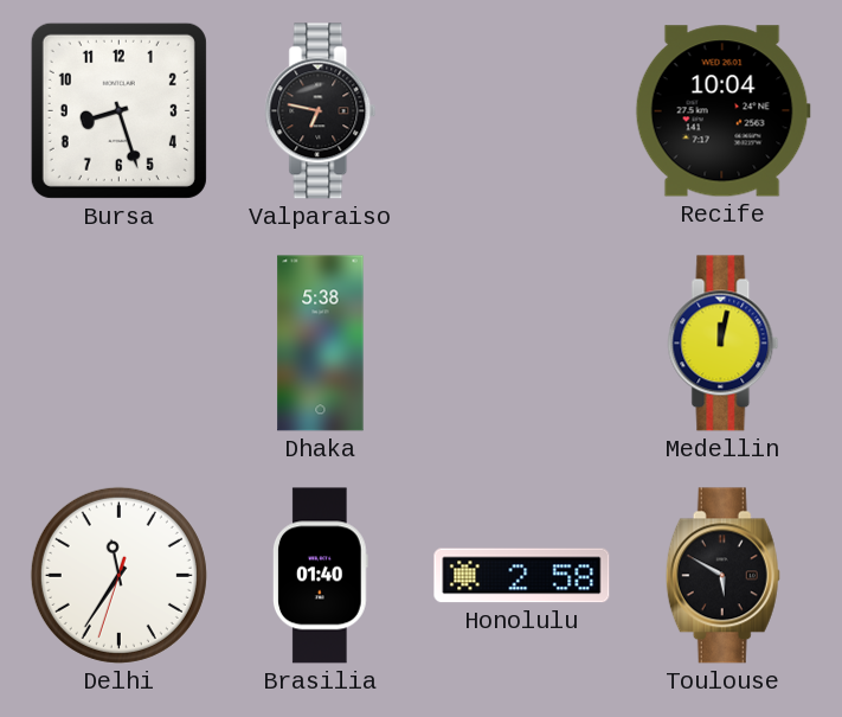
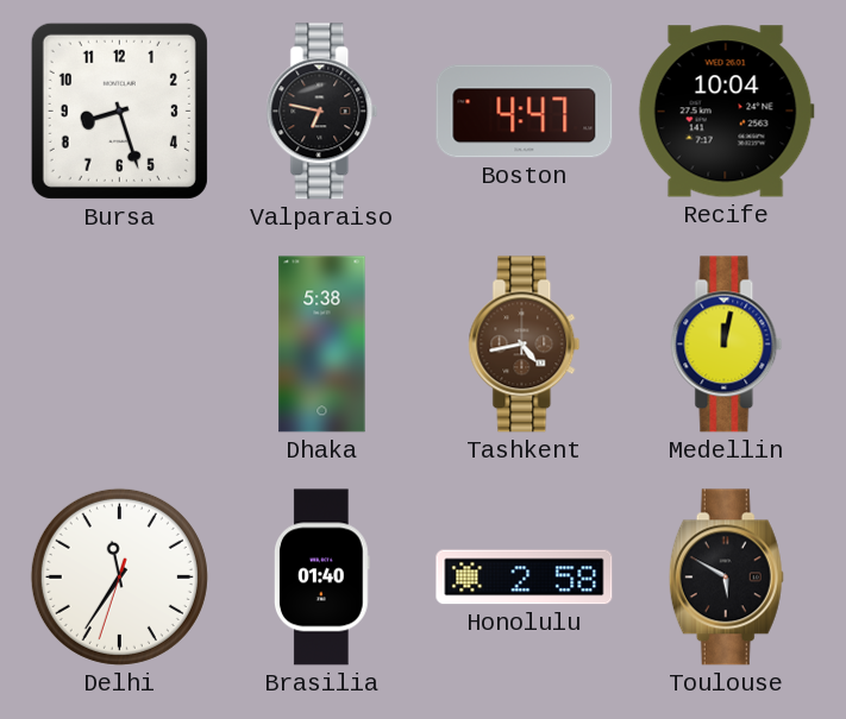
Boston: none -> 4:47
Tashkent: none -> 4:43
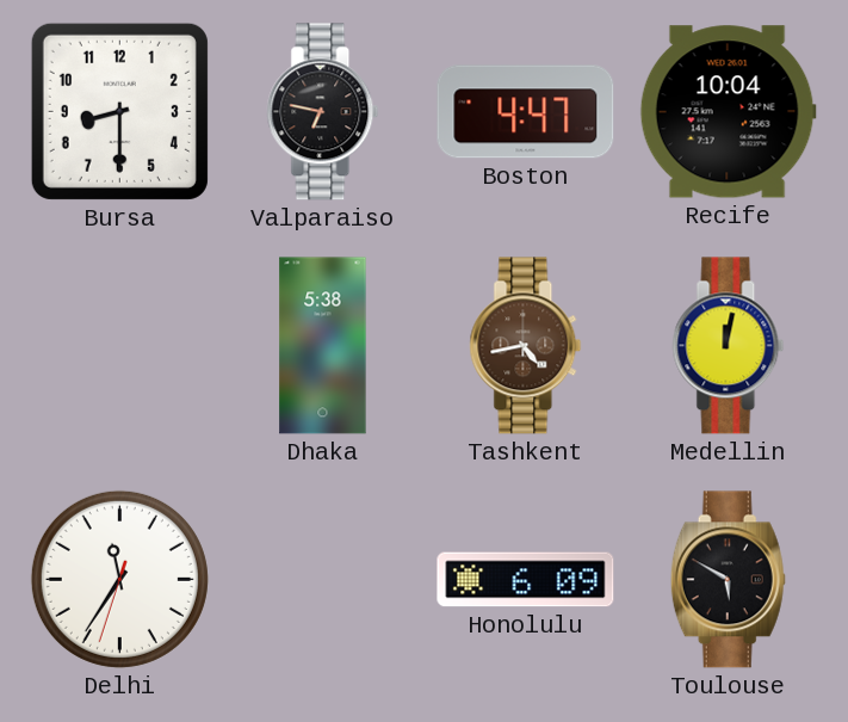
Bursa: 8:27 -> 8:30
Brasilia: 01:40 -> none
Honolulu: 2:58 -> 6:09
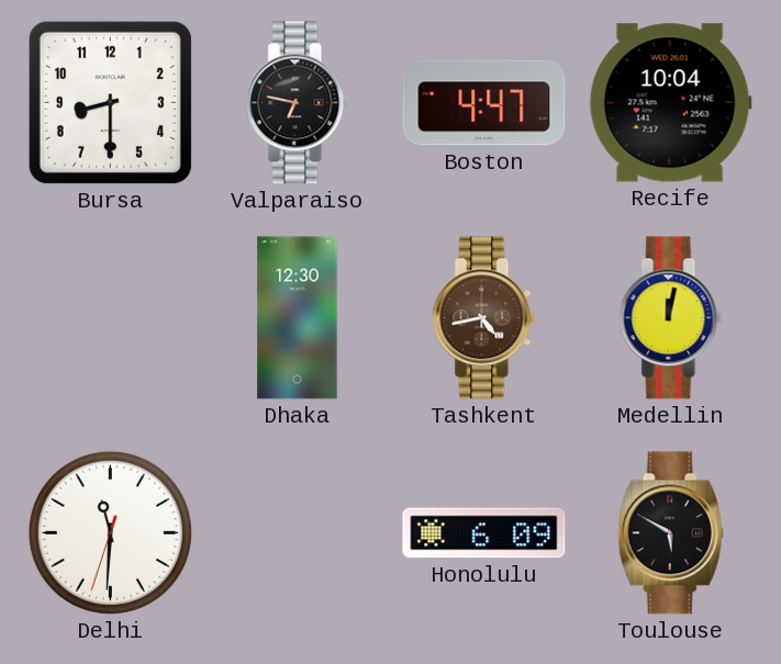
Dhaka: 5:38 -> 12:30
Delhi: 11:35 -> 11:30
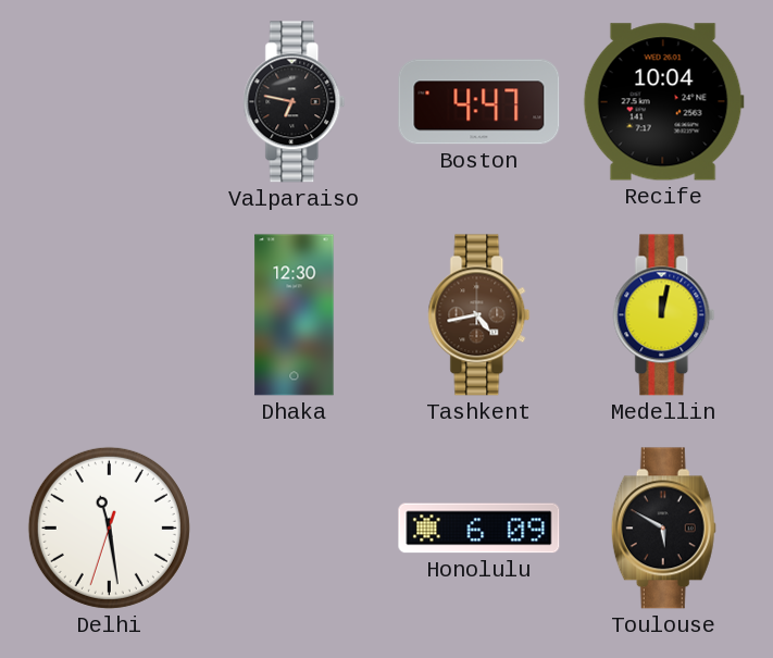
Bursa: 8:30 -> none
Delhi: 11:30 -> 11:28
